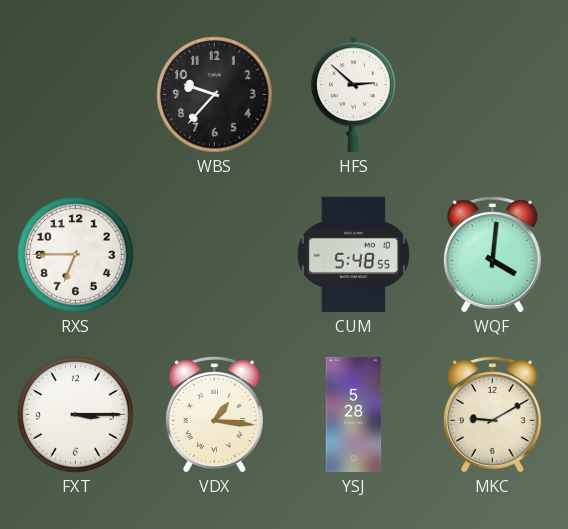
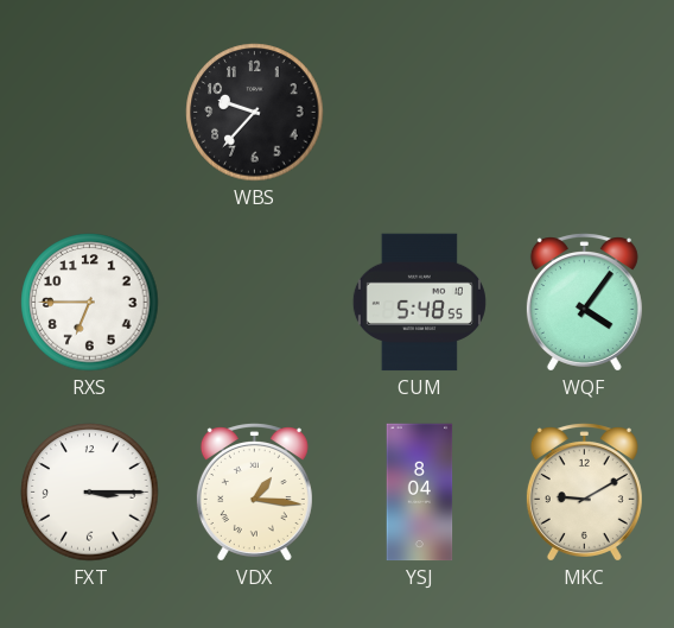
HFS: 2:52 -> none
WQF: 4:01 -> 4:06
YSJ: 5:28 -> 8:04
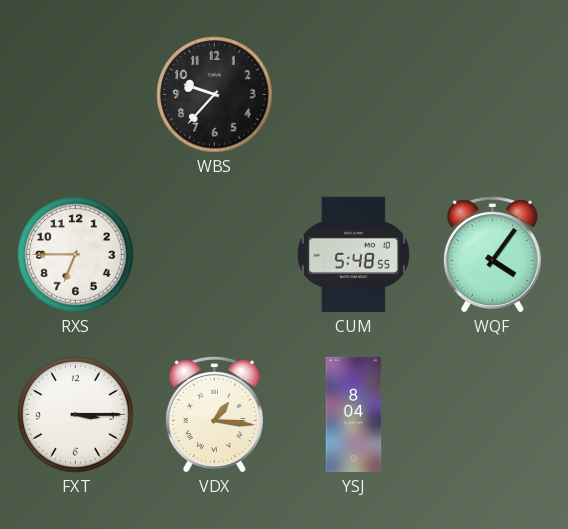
MKC: 9:10 -> none
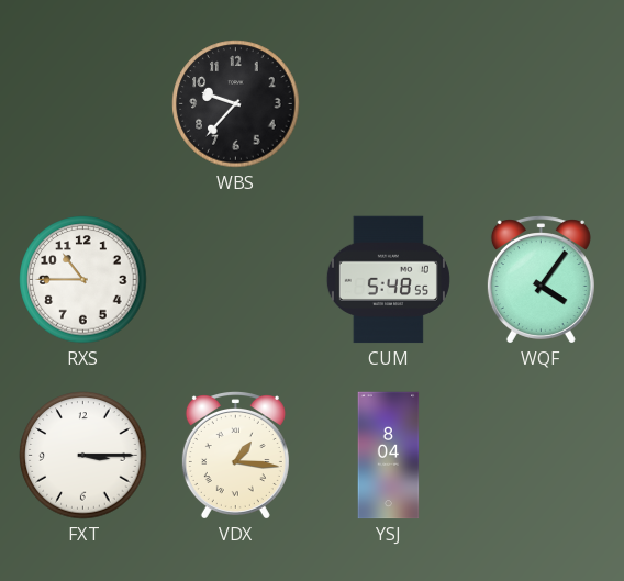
RXS: 6:45 -> 10:45
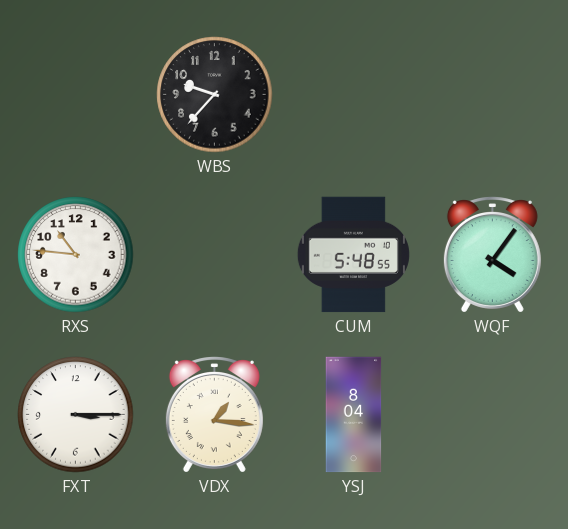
RXS: 10:45 -> 10:46
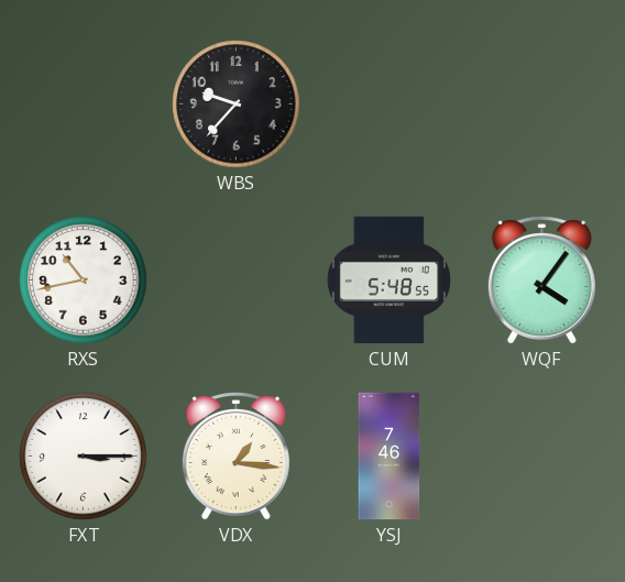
RXS: 10:46 -> 10:43
YSJ: 8:04 -> 7:46
